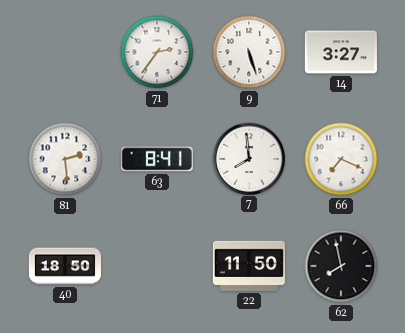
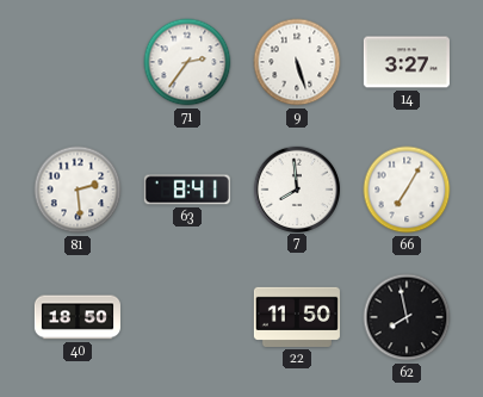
66: 7:19 -> 7:05
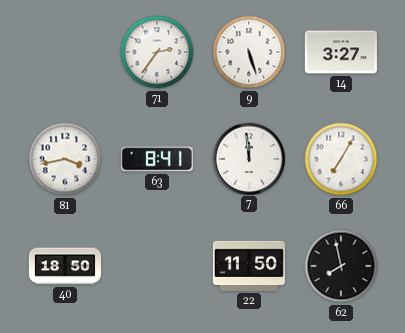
81: 2:29 -> 3:43
7: 7:59 -> 11:59
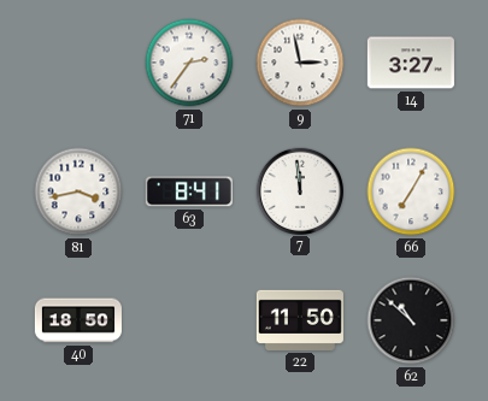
9: 5:27 -> 2:58
62: 7:58 -> 10:52
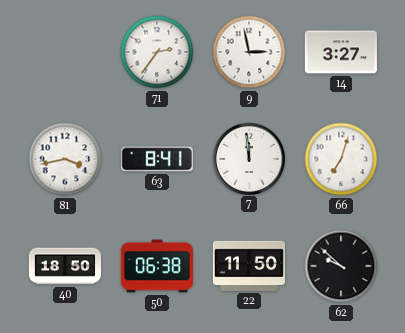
66: 7:05 -> 7:03
50: none -> 06:38
62: 10:52 -> 9:52
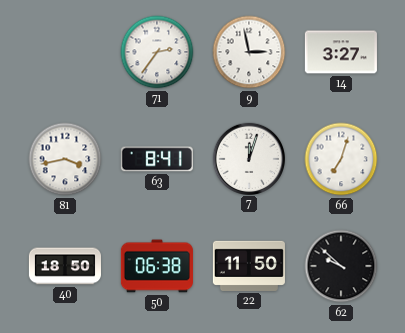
7: 11:59 -> 12:03
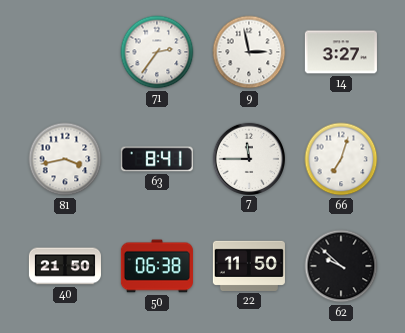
7: 12:03 -> 11:45
40: 18:50 -> 21:50
